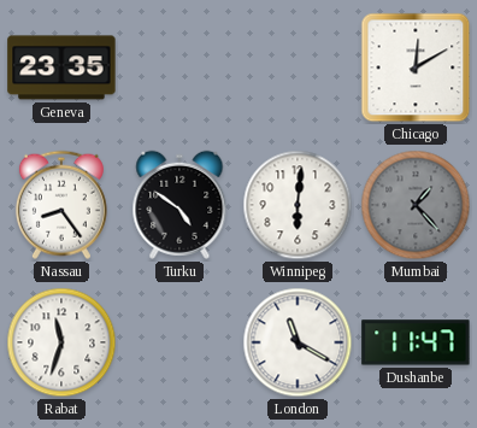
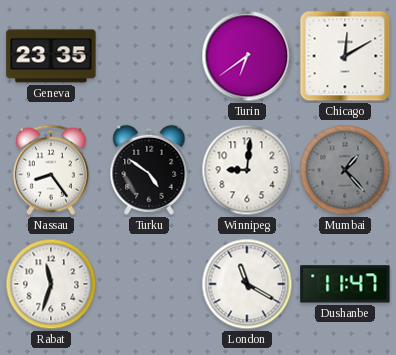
Turin: none -> 6:39
Winnipeg: 6:01 -> 9:01
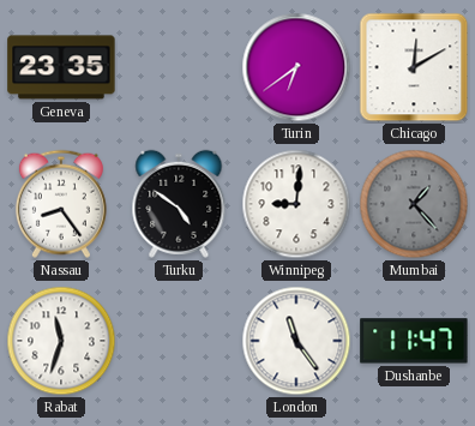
London: 11:20 -> 11:24
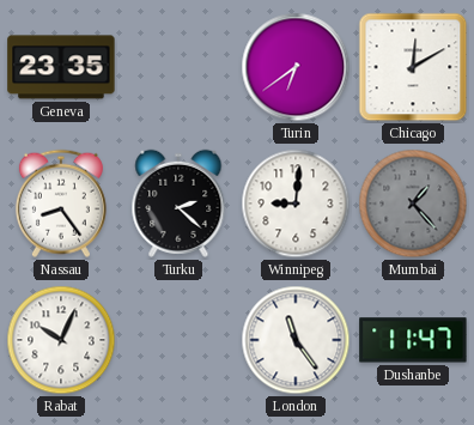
Turku: 4:51 -> 2:22
Rabat: 11:33 -> 10:04
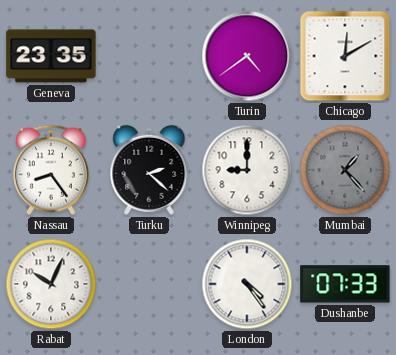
Turin: 6:39 -> 4:39
Winnipeg: 9:01 -> 9:00
London: 11:24 -> 4:24
Dushanbe: 11:47 -> 07:33
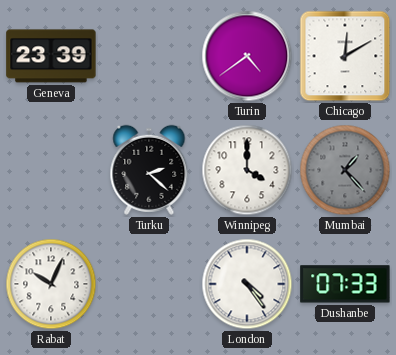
Geneva: 23:35 -> 23:39
Nassau: 8:24 -> none
Winnipeg: 9:00 -> 4:00
